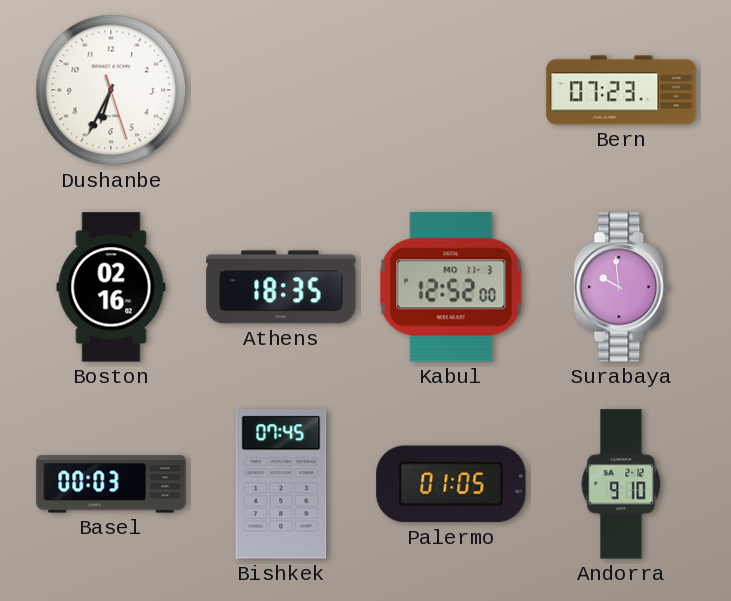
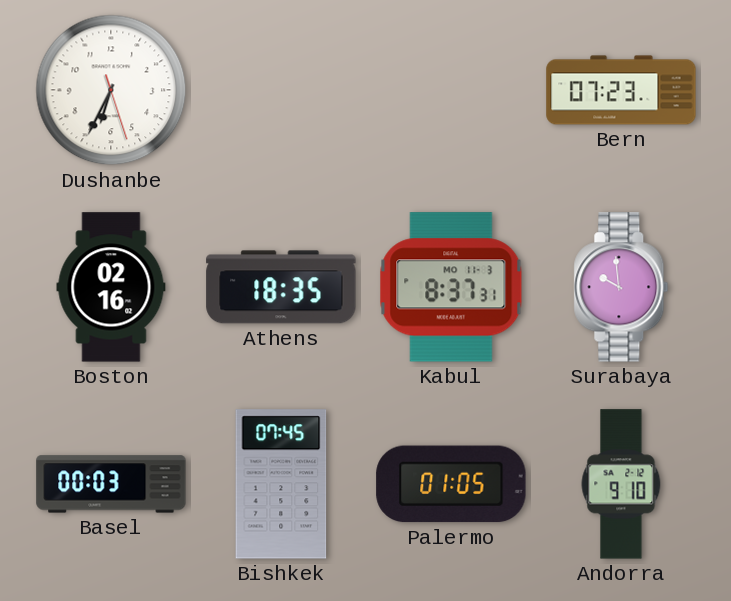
Kabul: 12:52 -> 8:37
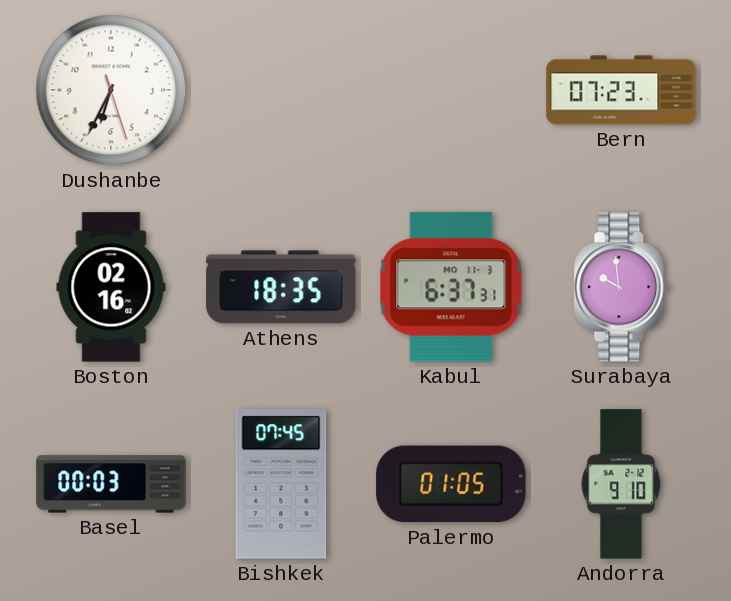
Kabul: 8:37 -> 6:37
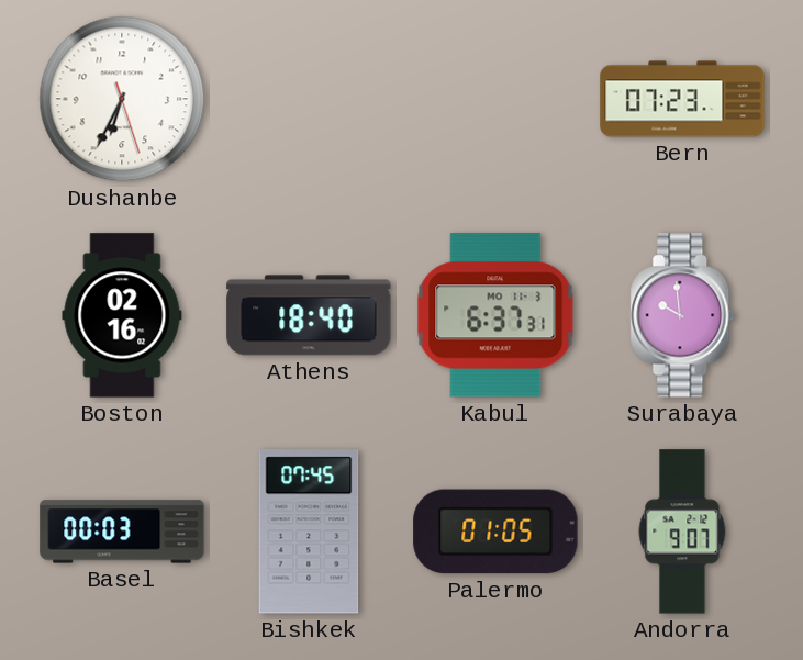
Athens: 18:35 -> 18:40
Andorra: 9:10 -> 9:07
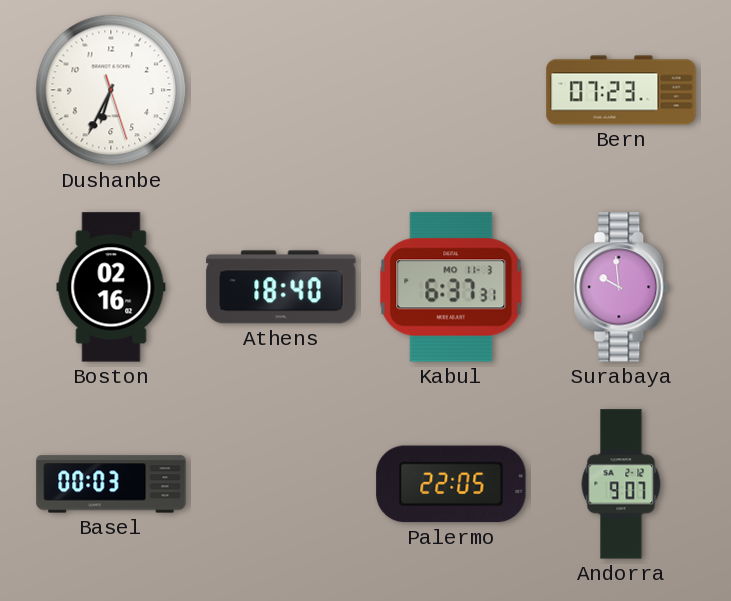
Bishkek: 07:45 -> none
Palermo: 01:05 -> 22:05
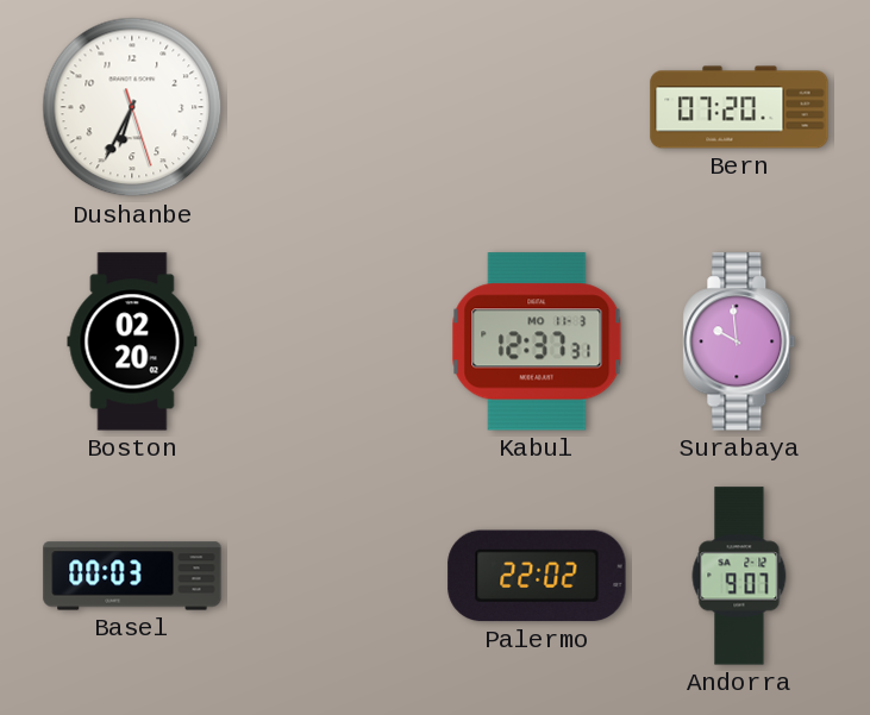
Bern: 07:23 -> 07:20
Boston: 02:16 -> 02:20
Athens: 18:40 -> none
Kabul: 6:37 -> 12:37
Palermo: 22:05 -> 22:02
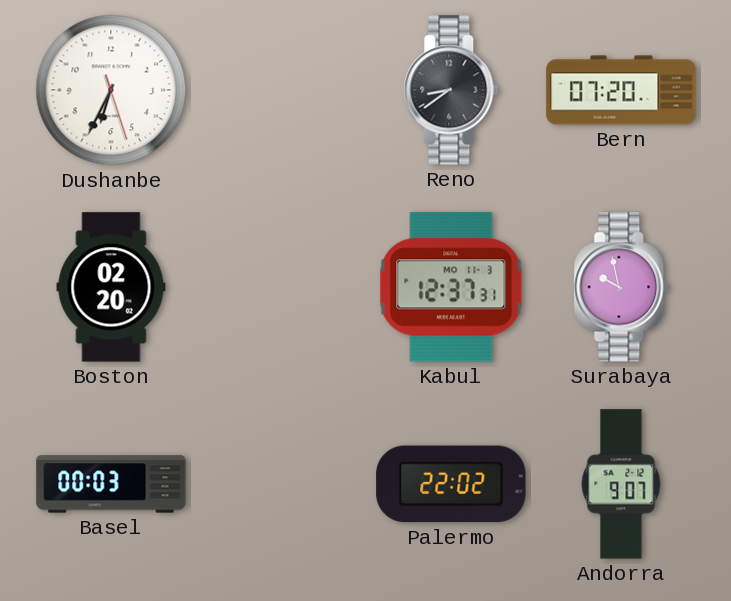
Reno: none -> 8:39
Surabaya: 9:59 -> 9:58
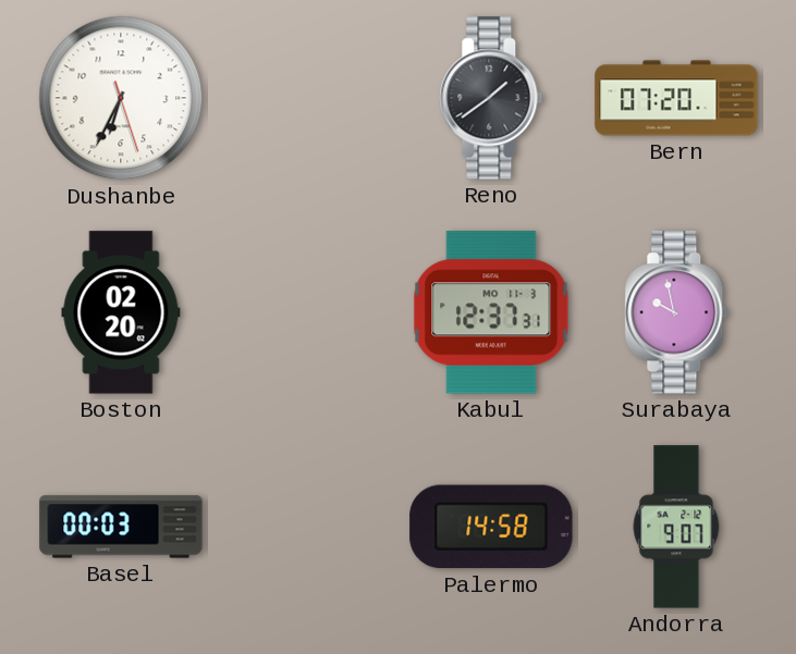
Reno: 8:39 -> 1:39
Palermo: 22:02 -> 14:58
